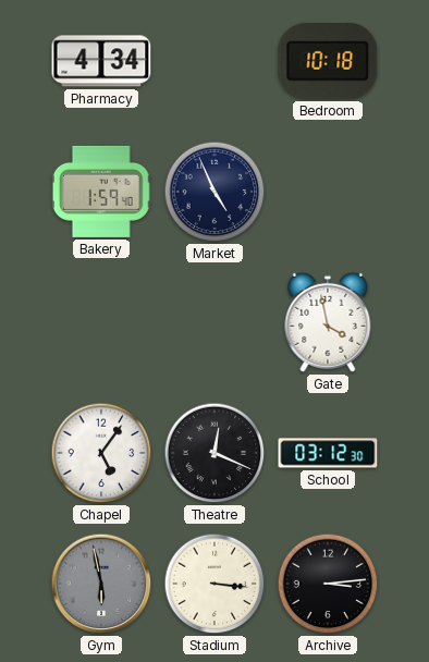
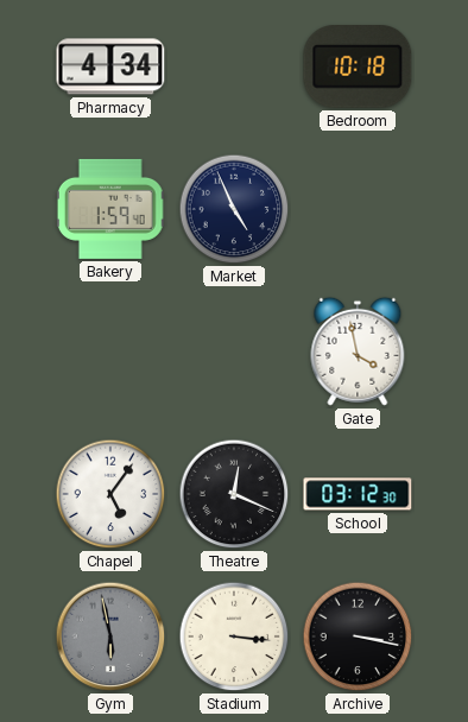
Archive: 3:14 -> 3:17
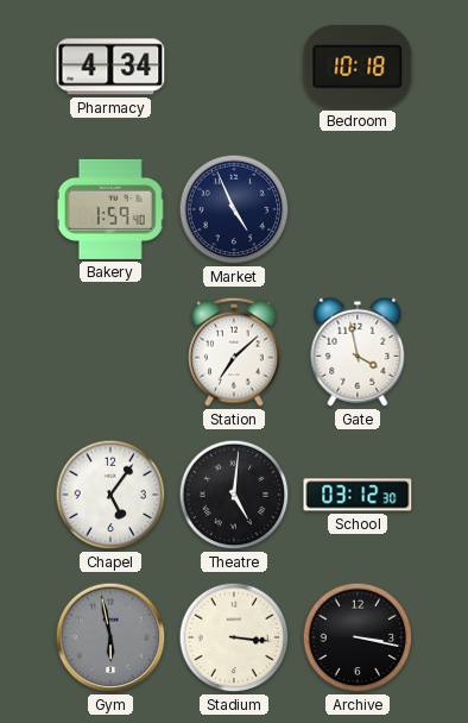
Station: none -> 7:08
Theatre: 12:19 -> 5:01
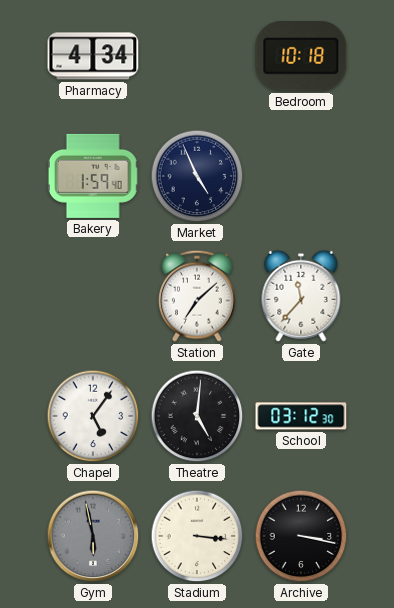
Gate: 3:58 -> 11:37
